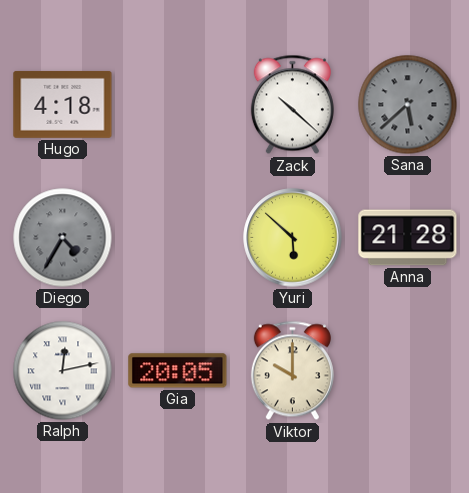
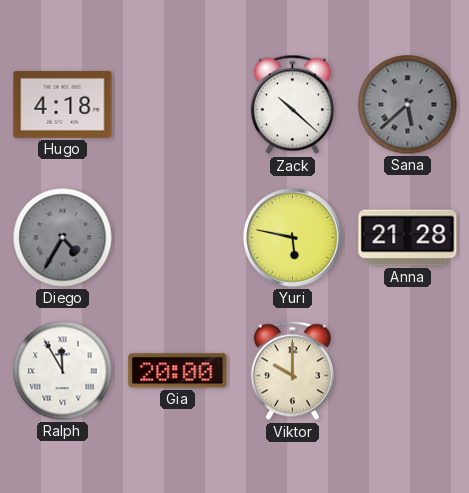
Yuri: 5:52 -> 5:47
Ralph: 12:13 -> 11:55
Gia: 20:05 -> 20:00
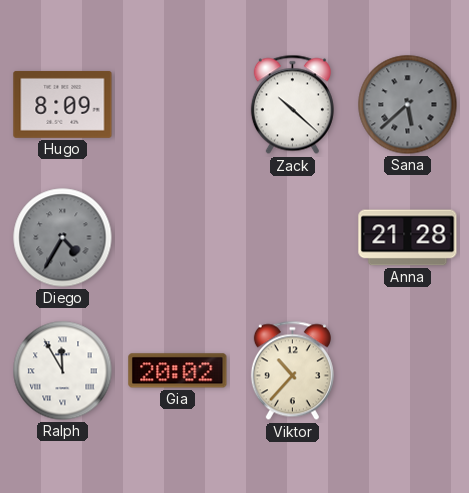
Hugo: 4:18 -> 8:09
Yuri: 5:47 -> none
Gia: 20:00 -> 20:02
Viktor: 10:00 -> 10:37
